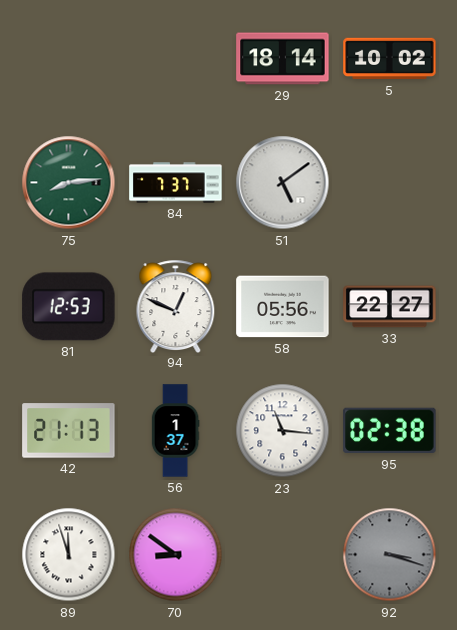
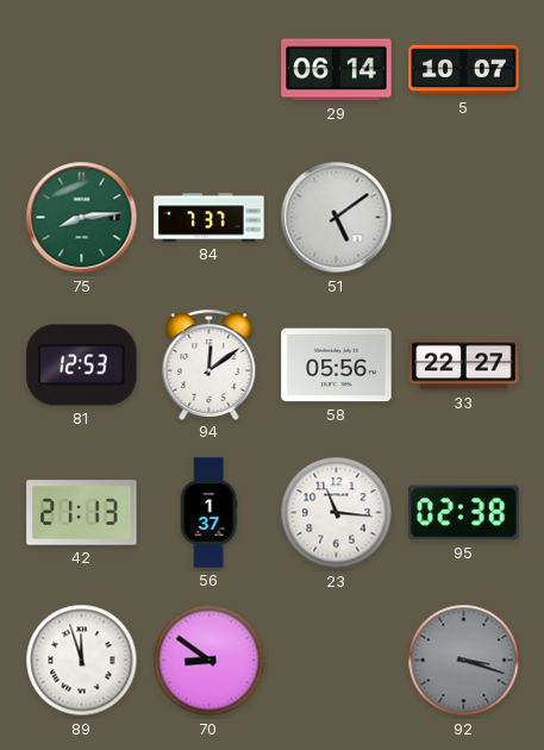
29: 18:14 -> 06:14
5: 10:02 -> 10:07
94: 12:49 -> 12:09
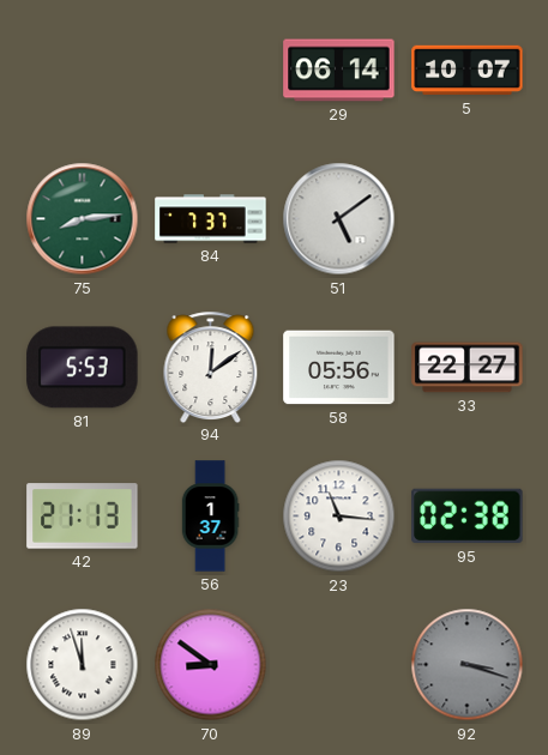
81: 12:53 -> 5:53
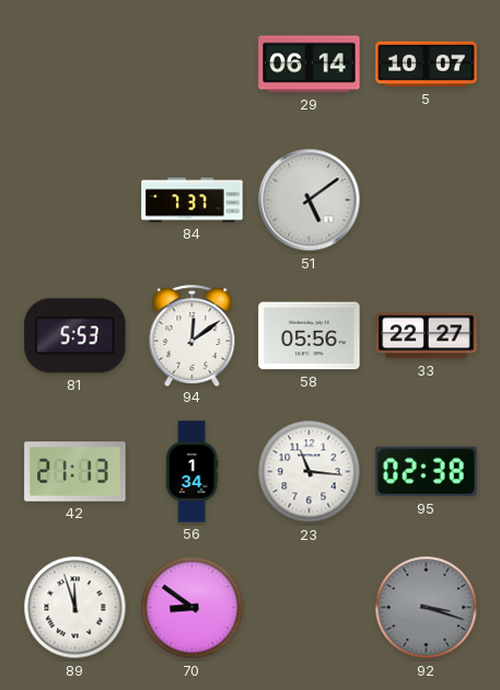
75: 8:14 -> none
56: 1:37 -> 1:34
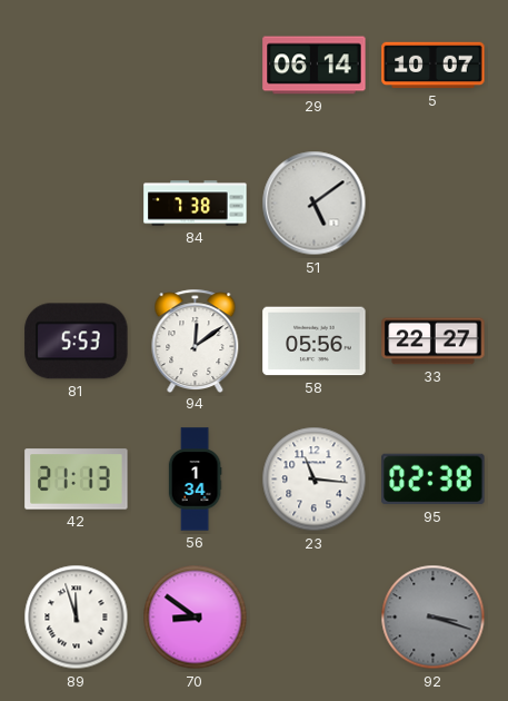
84: 7:37 -> 7:38
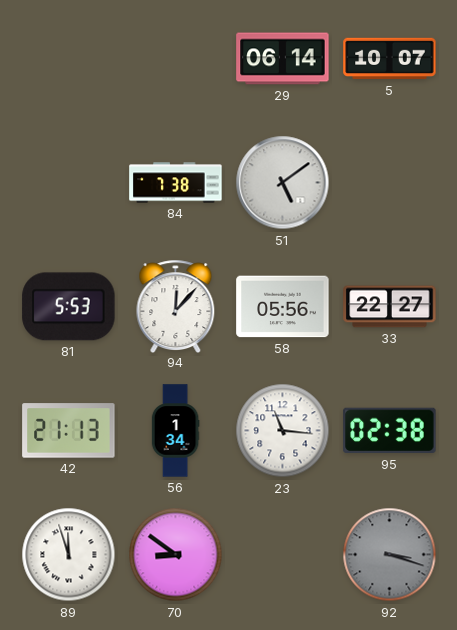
94: 12:09 -> 12:07
